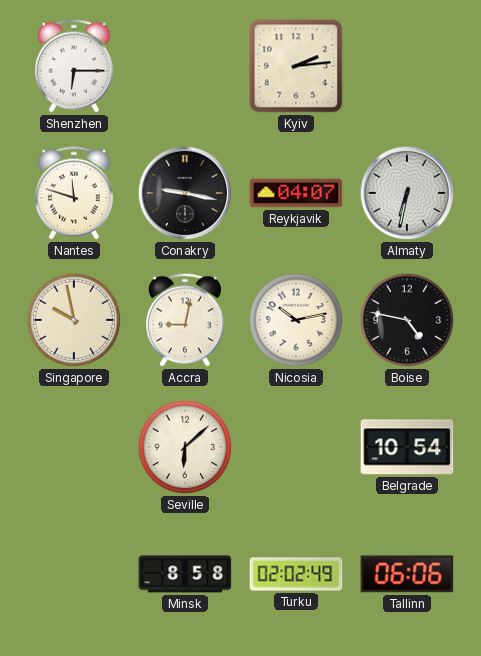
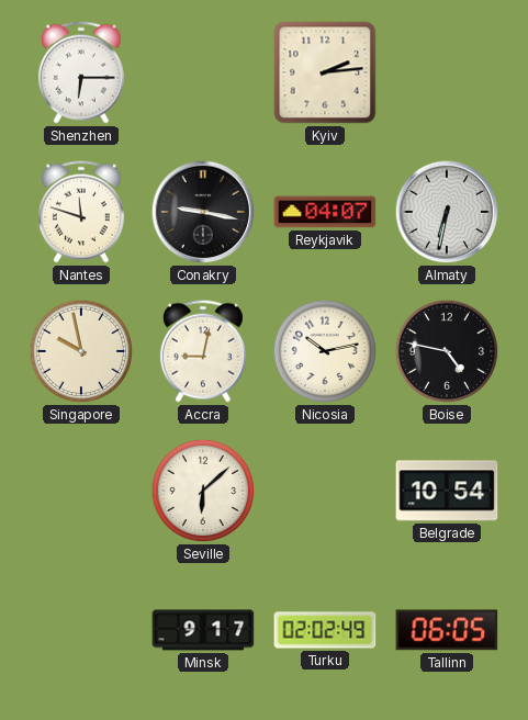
Minsk: 8:58 -> 9:17
Tallinn: 06:06 -> 06:05
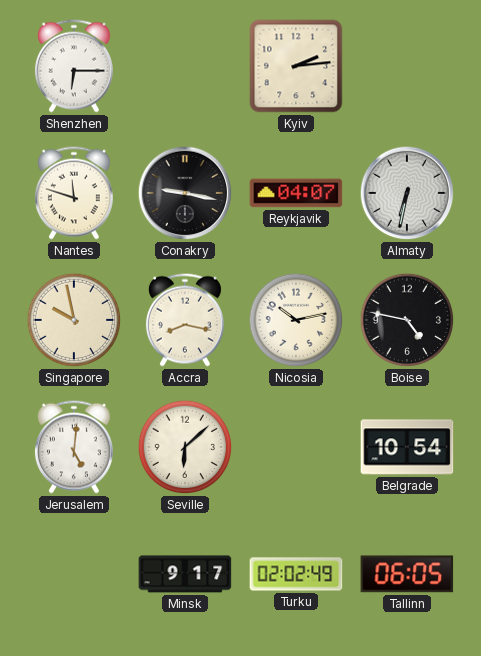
Accra: 9:02 -> 8:17
Jerusalem: none -> 5:01
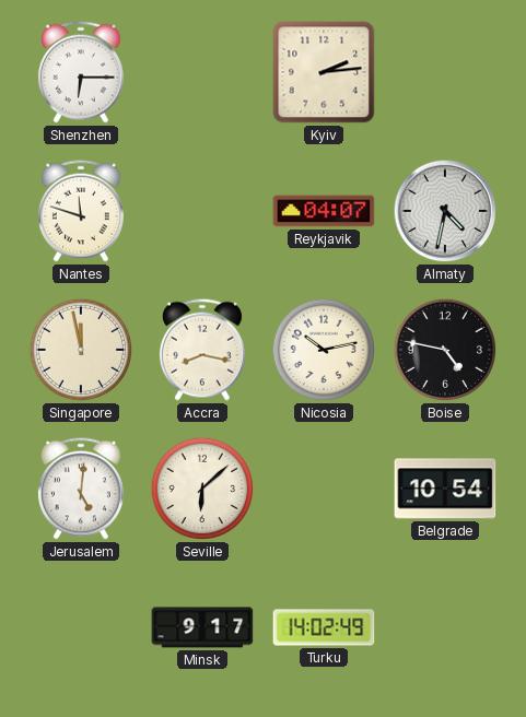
Conakry: 9:17 -> none
Almaty: 6:32 -> 4:32
Singapore: 9:58 -> 11:58
Turku: 02:02 -> 14:02
Tallinn: 06:05 -> none
